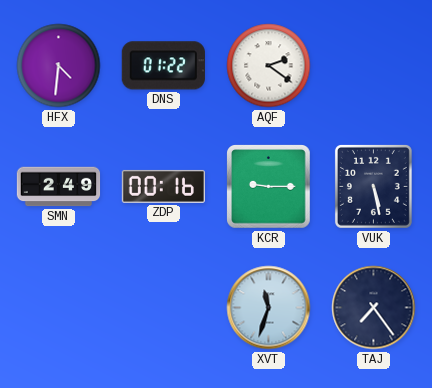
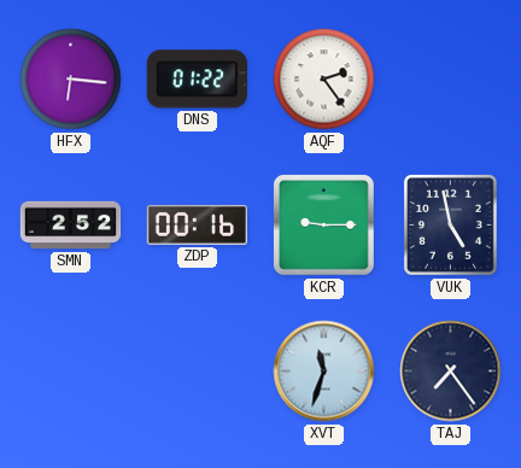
HFX: 4:31 -> 6:16
AQF: 2:21 -> 2:24
SMN: 2:49 -> 2:52
VUK: 5:28 -> 4:58
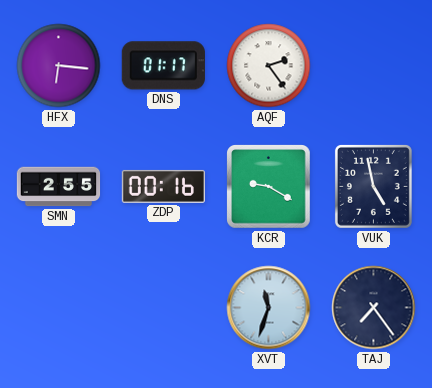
DNS: 01:22 -> 01:17
SMN: 2:52 -> 2:55
KCR: 9:15 -> 9:20
